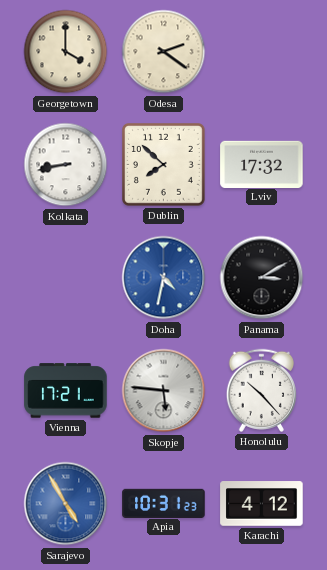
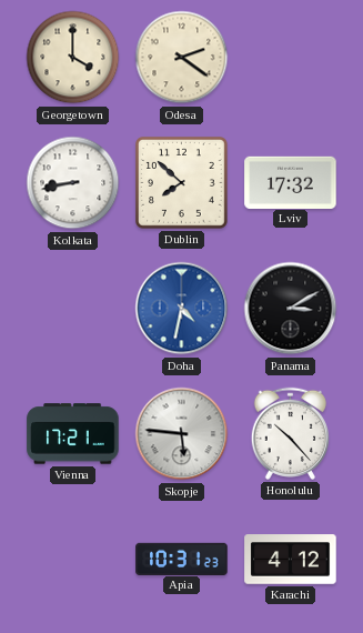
Sarajevo: 4:55 -> none
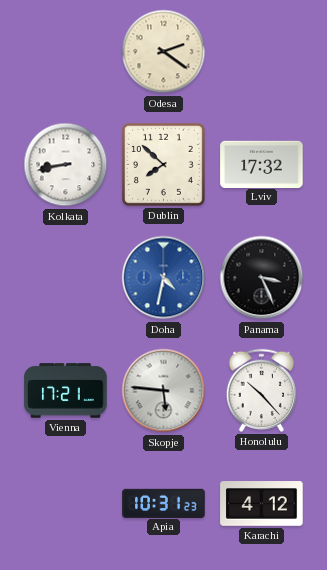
Georgetown: 4:00 -> none
Panama: 3:10 -> 3:26
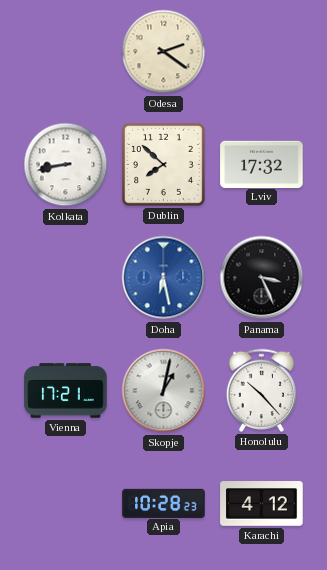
Doha: 4:32 -> 6:28
Skopje: 5:46 -> 1:02
Apia: 10:31 -> 10:28
